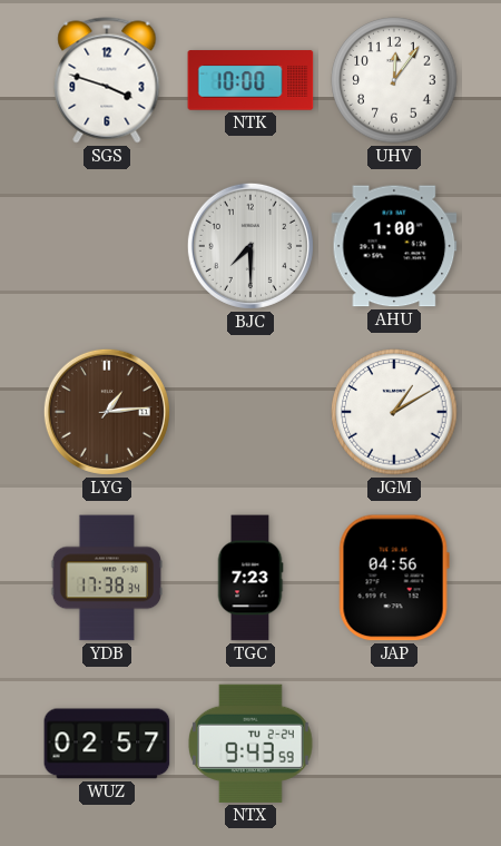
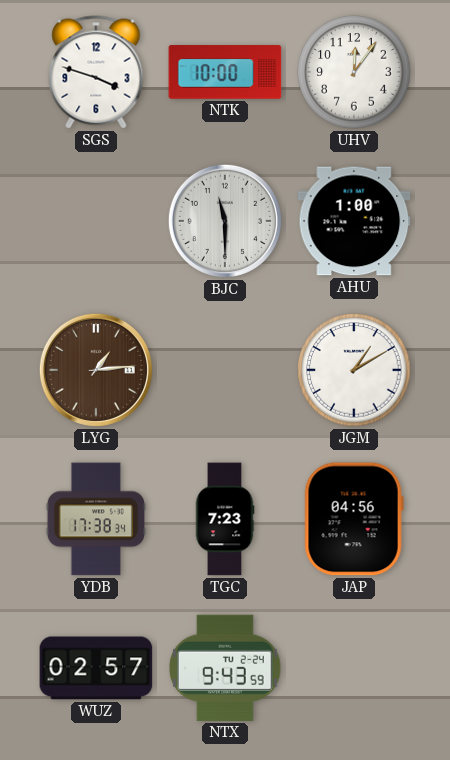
BJC: 7:30 -> 11:30
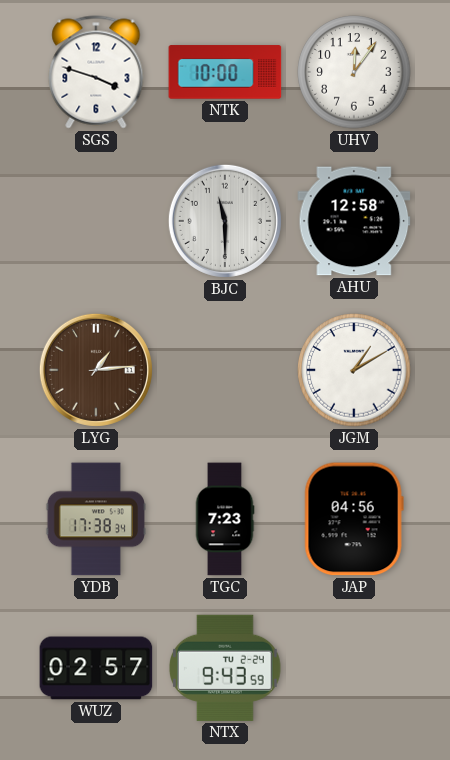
AHU: 1:00 -> 12:58
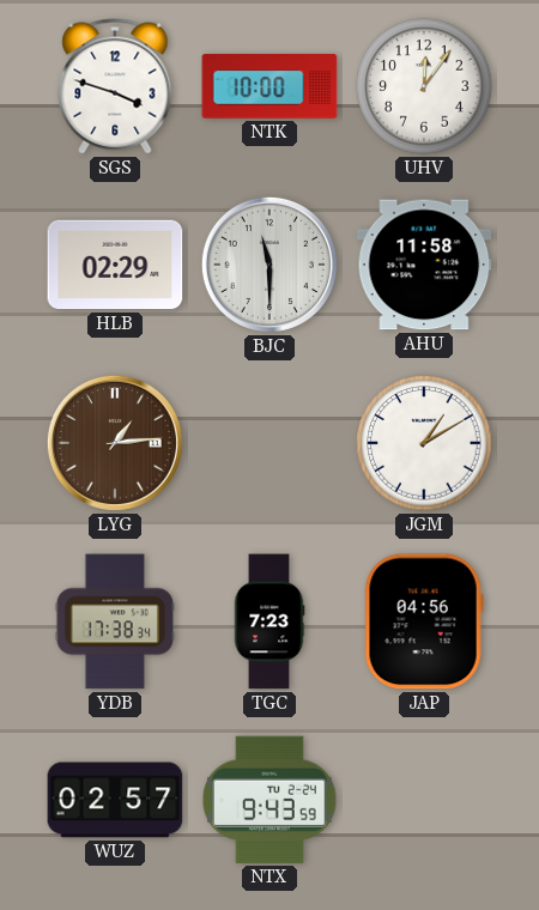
HLB: none -> 02:29
AHU: 12:58 -> 11:58
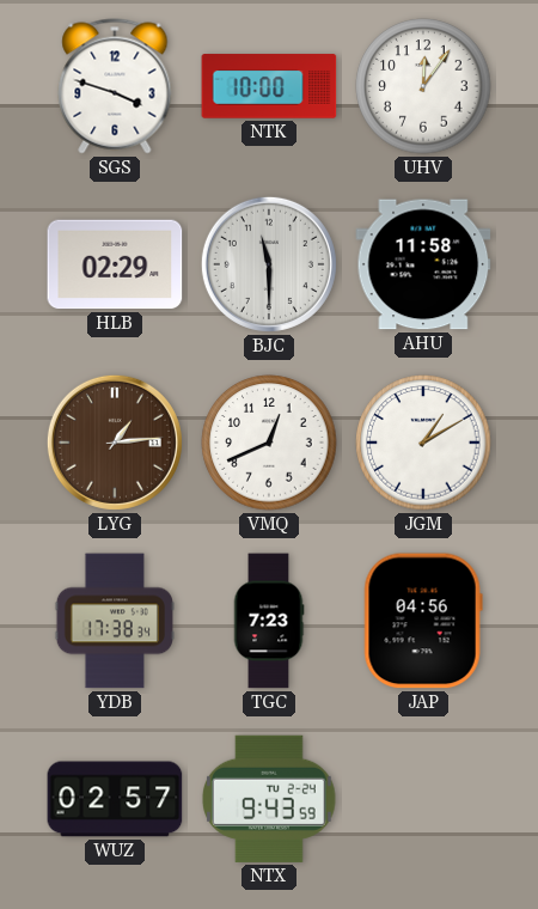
VMQ: none -> 12:41
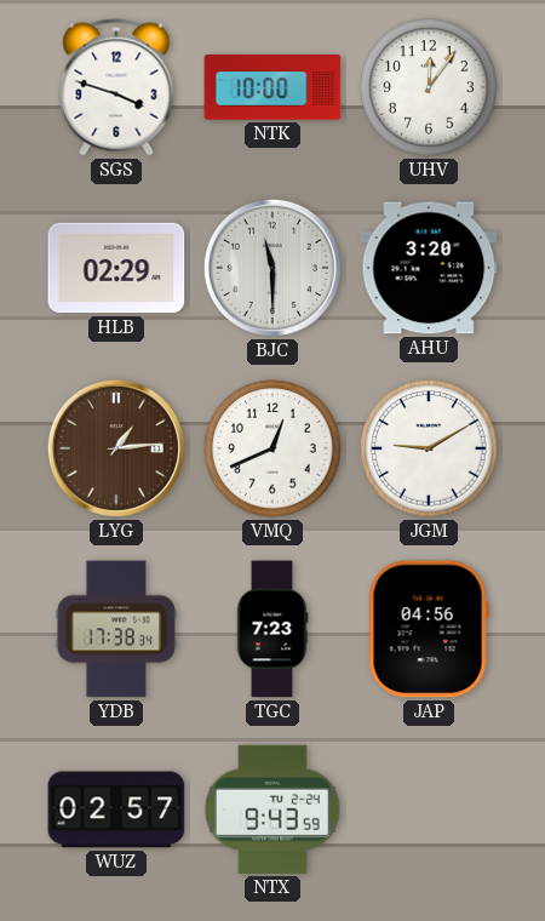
AHU: 11:58 -> 3:20
JGM: 1:10 -> 9:10
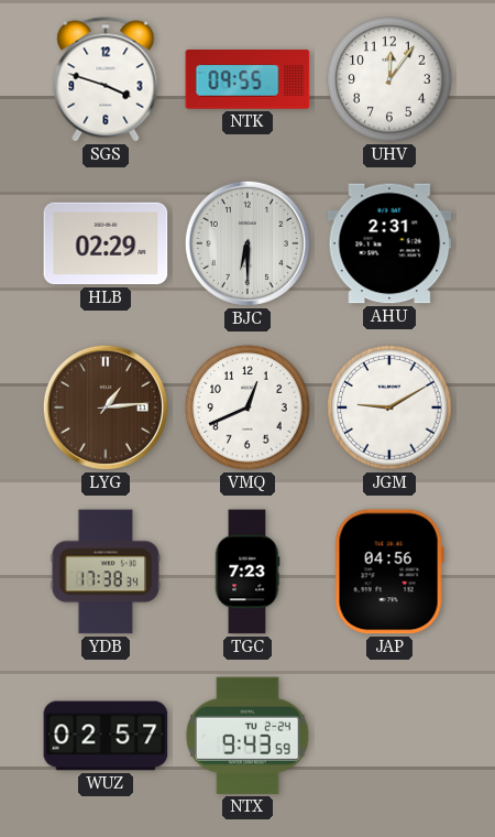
NTK: 10:00 -> 09:55
BJC: 11:30 -> 6:30
AHU: 3:20 -> 2:31
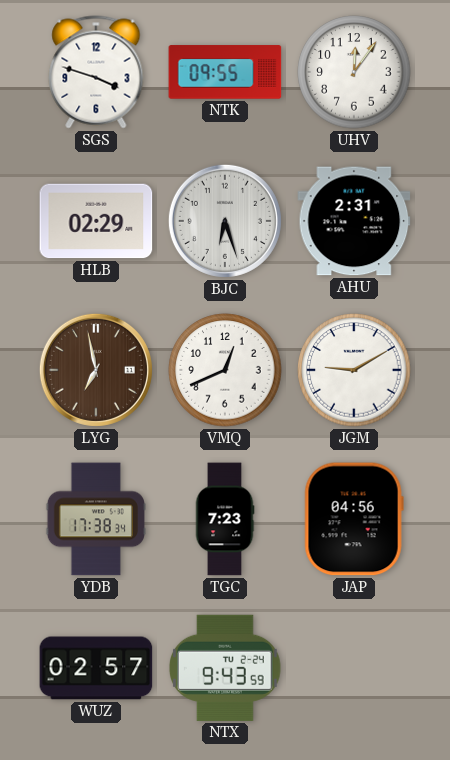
BJC: 6:30 -> 6:27
LYG: 1:14 -> 6:58
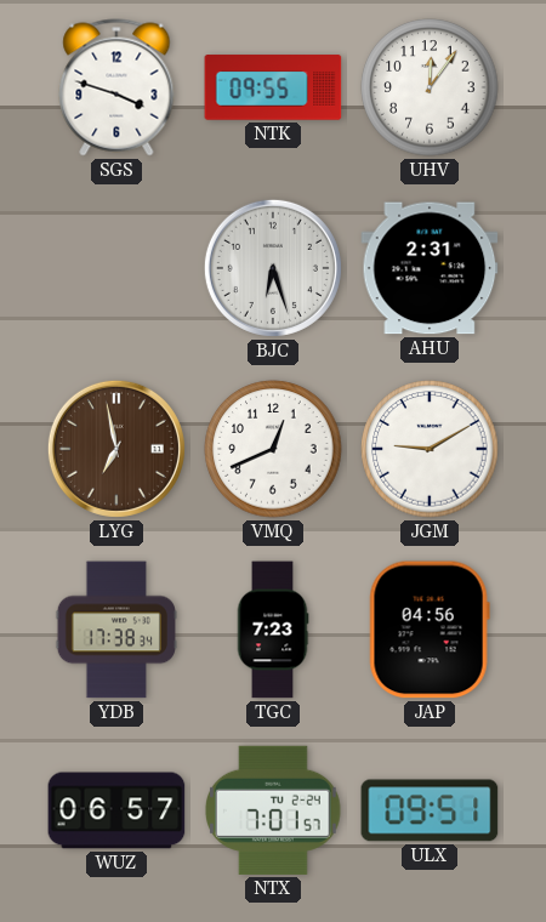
HLB: 02:29 -> none
WUZ: 02:57 -> 06:57
NTX: 9:43 -> 7:01
ULX: none -> 09:51
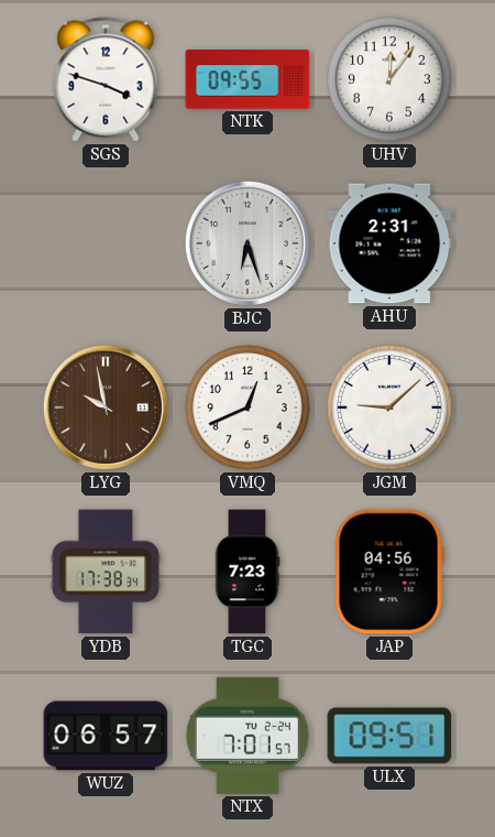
LYG: 6:58 -> 9:58
JGM: 9:10 -> 9:08
